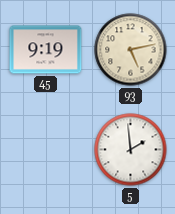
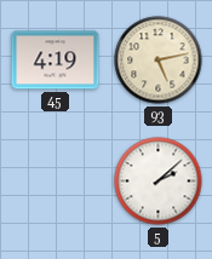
45: 9:19 -> 4:19
5: 1:59 -> 2:08
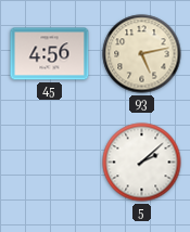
45: 4:19 -> 4:56
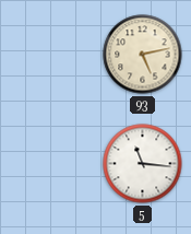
45: 4:56 -> none
5: 2:08 -> 11:16
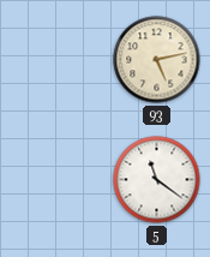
5: 11:16 -> 11:21
